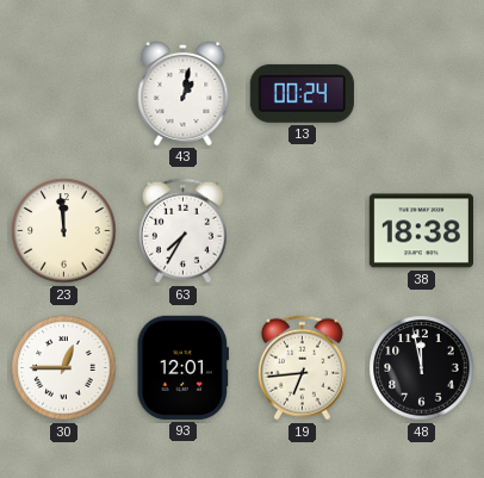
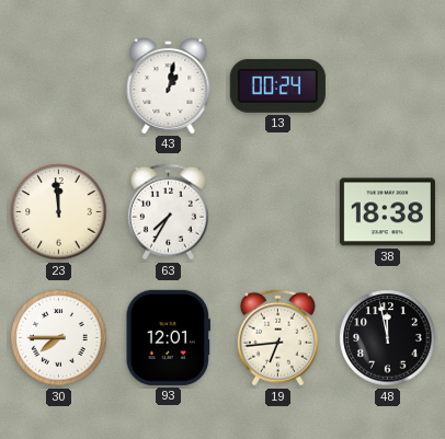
30: 12:45 -> 7:45
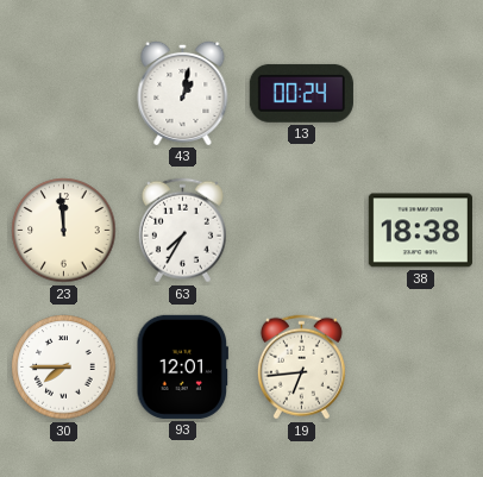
48: 11:58 -> none
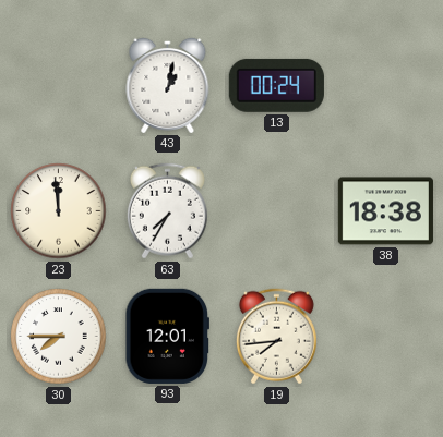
19: 6:44 -> 7:44
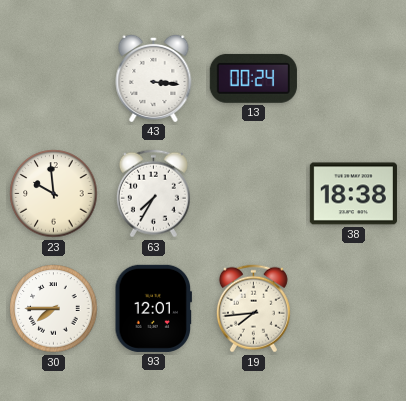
43: 1:02 -> 3:16
23: 11:59 -> 9:59
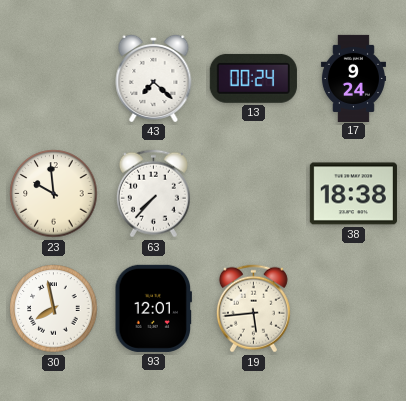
43: 3:16 -> 7:22
17: none -> 9:24
63: 7:35 -> 7:37
30: 7:45 -> 7:58
19: 7:44 -> 5:44
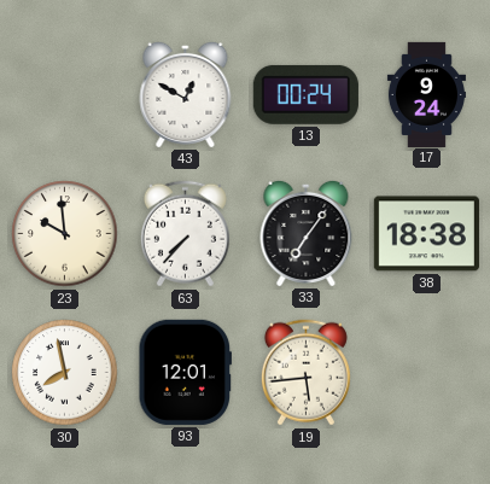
43: 7:22 -> 12:50
33: none -> 7:06
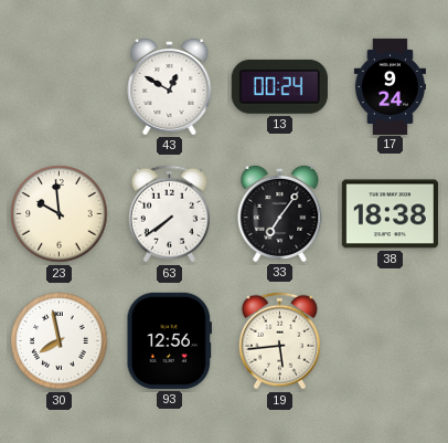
63: 7:37 -> 7:39
93: 12:01 -> 12:56
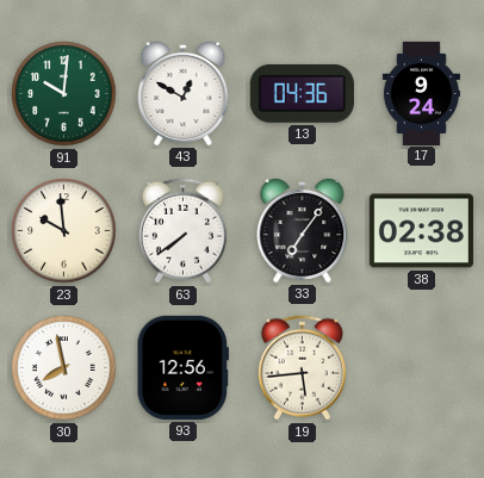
91: none -> 10:01
13: 00:24 -> 04:36
38: 18:38 -> 02:38
